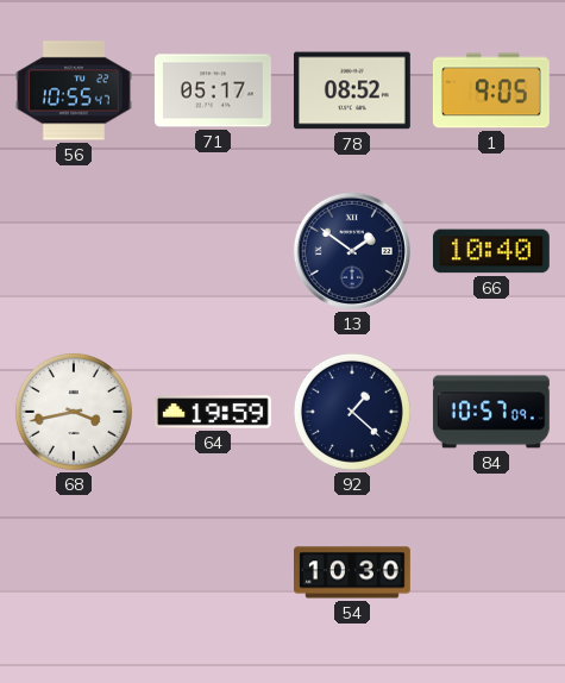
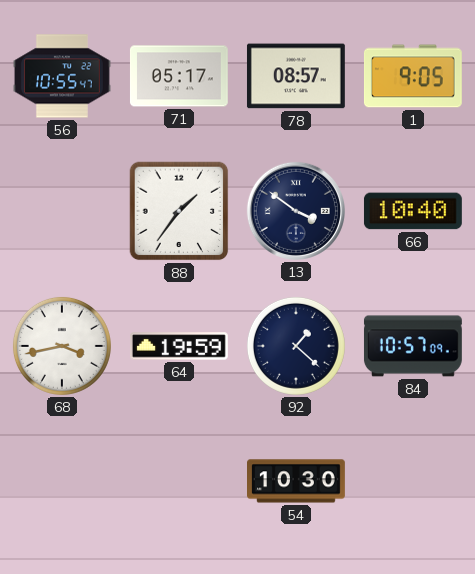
78: 08:52 -> 08:57
88: none -> 1:36
13: 1:51 -> 3:51
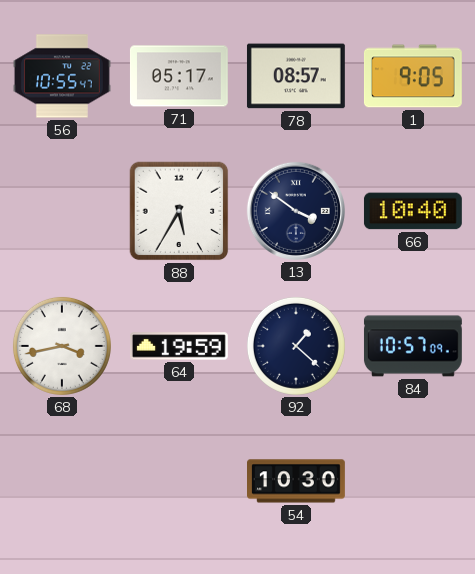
88: 1:36 -> 5:35
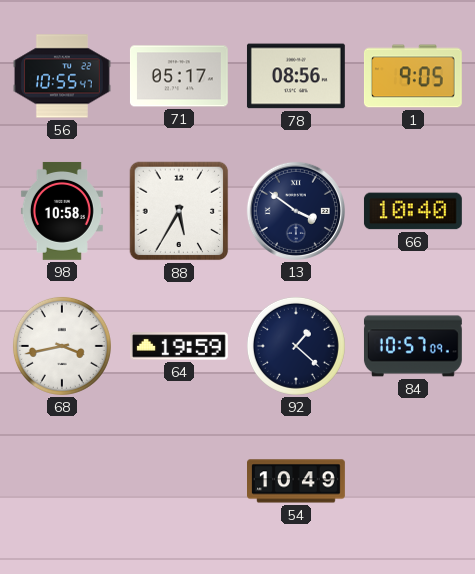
78: 08:57 -> 08:56
98: none -> 10:58
54: 10:30 -> 10:49
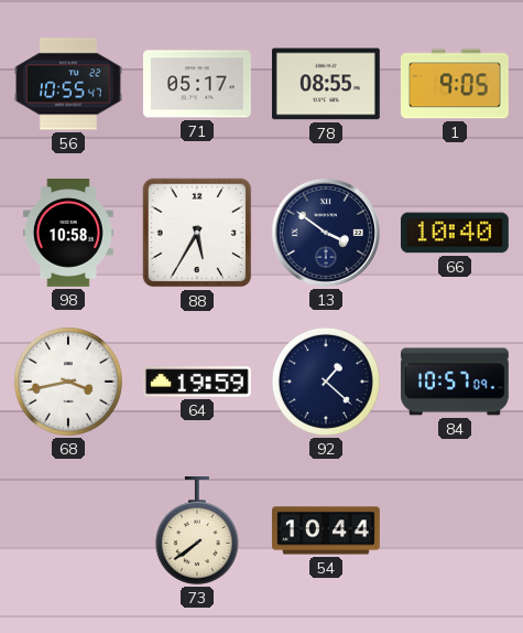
78: 08:56 -> 08:55
73: none -> 7:39
54: 10:49 -> 10:44
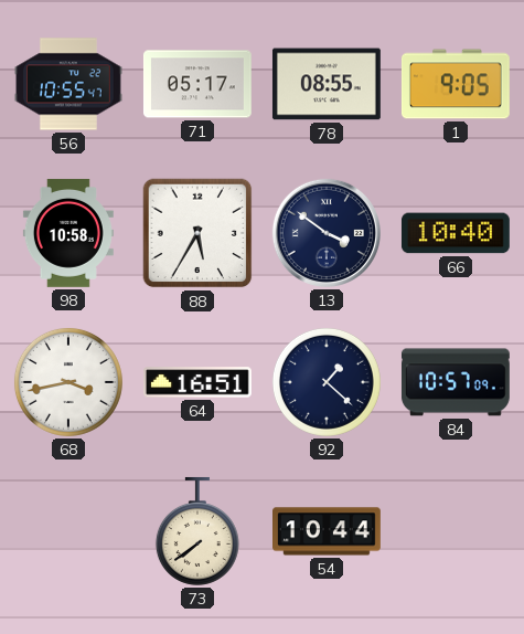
64: 19:59 -> 16:51
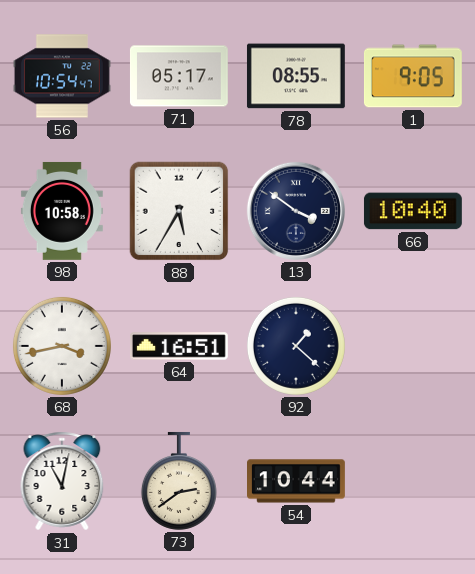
56: 10:55 -> 10:54
84: 10:57 -> none
31: none -> 11:02
73: 7:39 -> 2:39
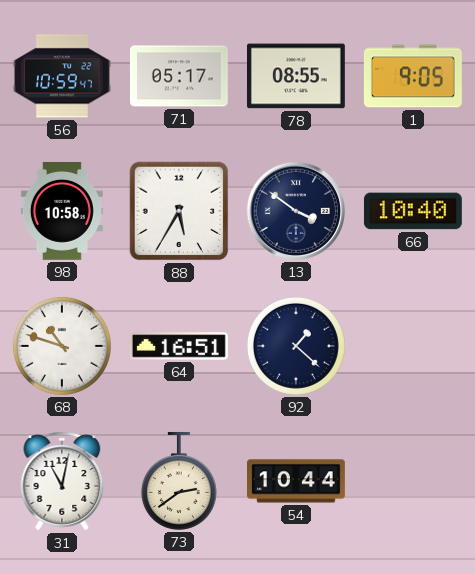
56: 10:54 -> 10:59
68: 3:43 -> 10:48
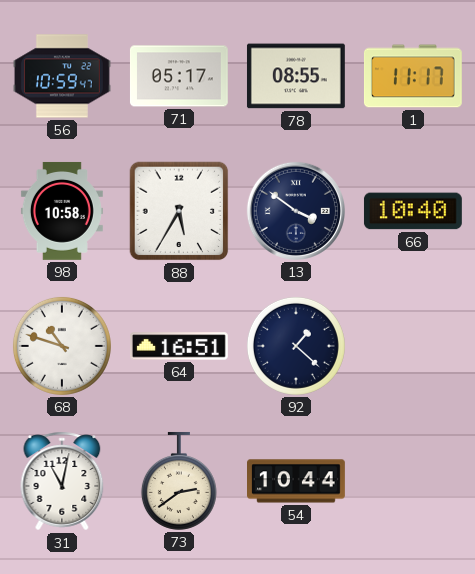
1: 9:05 -> 11:17
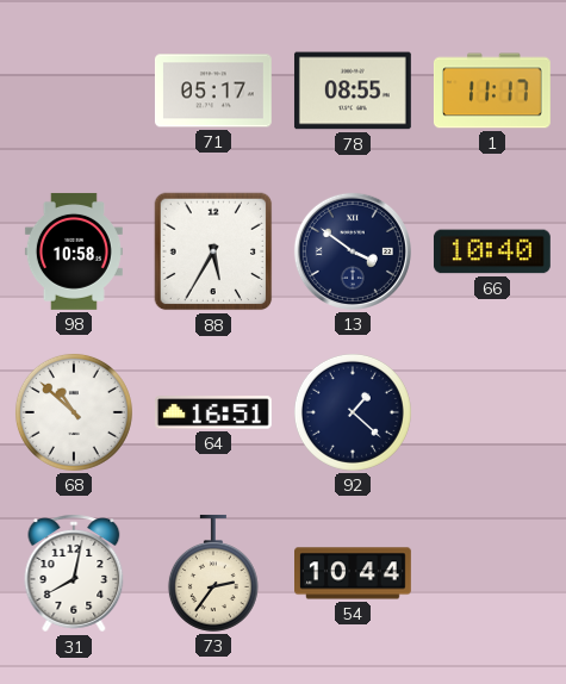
56: 10:59 -> none
68: 10:48 -> 10:52
31: 11:02 -> 8:02
73: 2:39 -> 2:36
